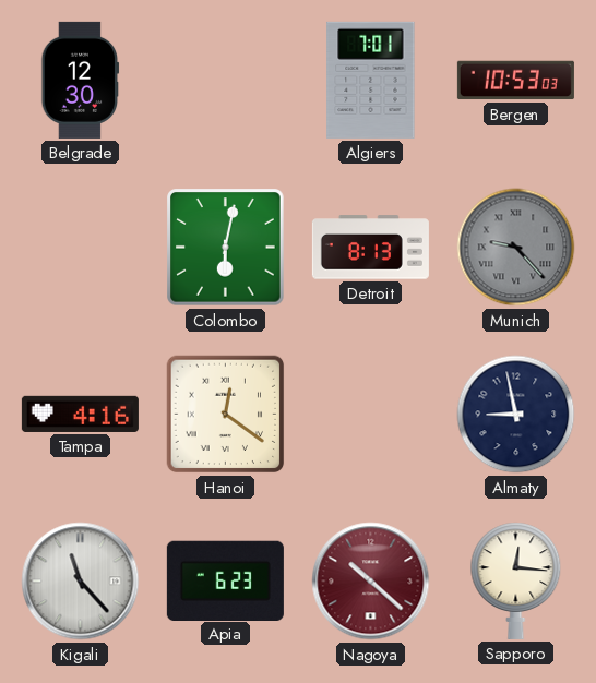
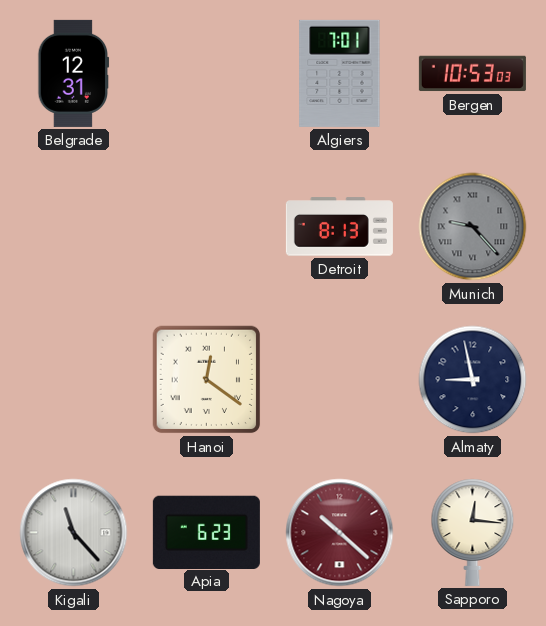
Belgrade: 12:30 -> 12:31
Colombo: 6:02 -> none
Tampa: 4:16 -> none
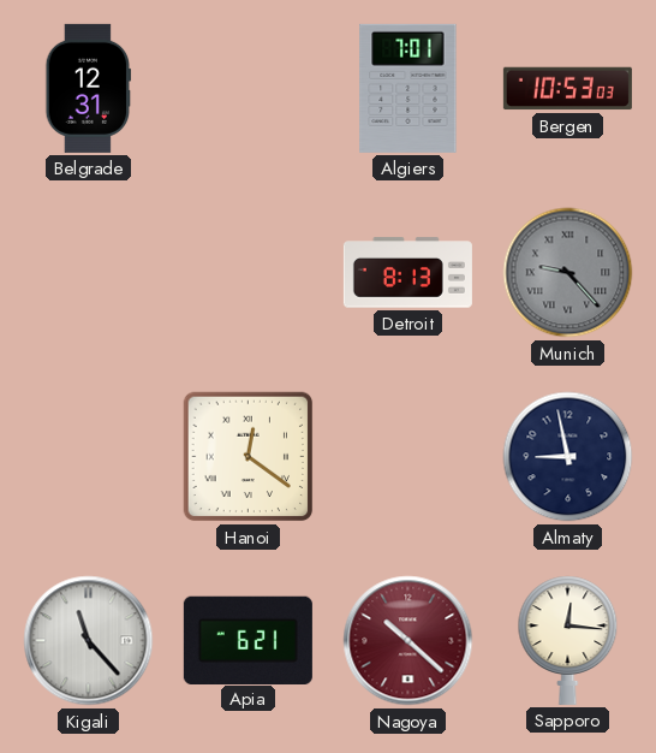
Apia: 6:23 -> 6:21
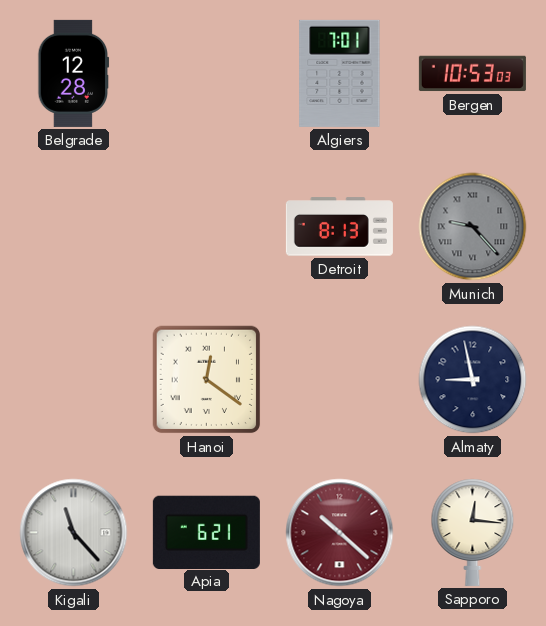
Belgrade: 12:31 -> 12:28
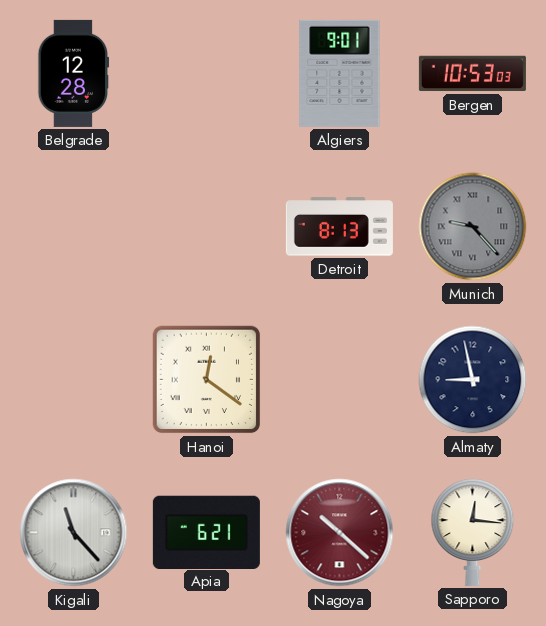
Algiers: 7:01 -> 9:01
